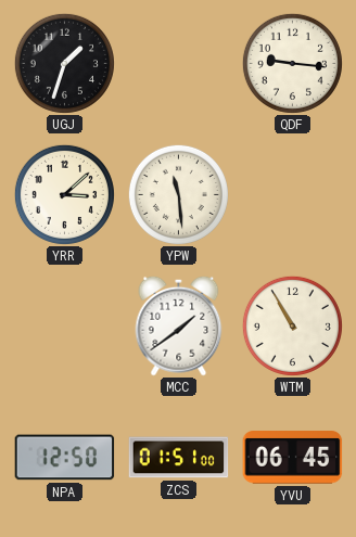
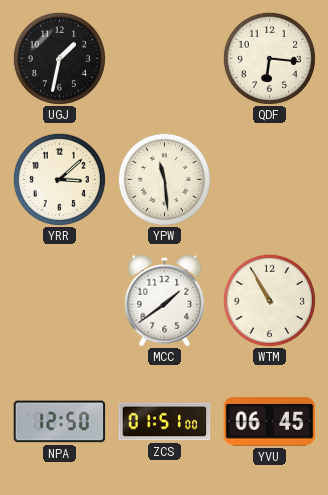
UGJ: 1:33 -> 1:32
QDF: 9:16 -> 6:16
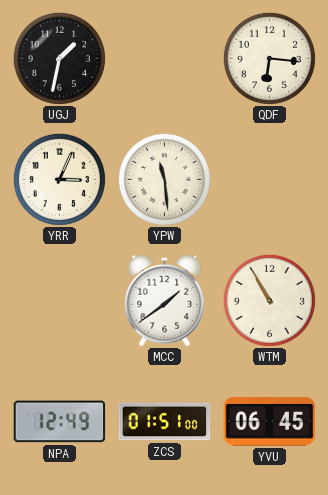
YRR: 3:08 -> 3:04
NPA: 12:50 -> 12:49
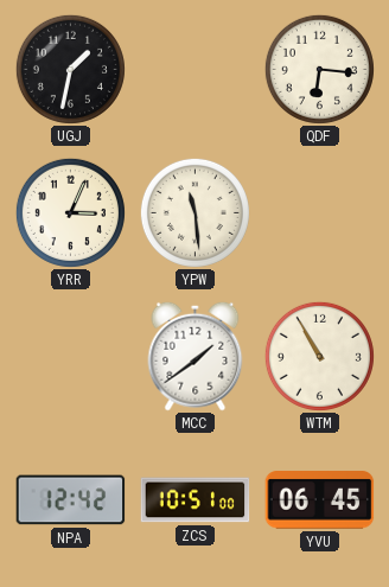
NPA: 12:49 -> 12:42
ZCS: 01:51 -> 10:51
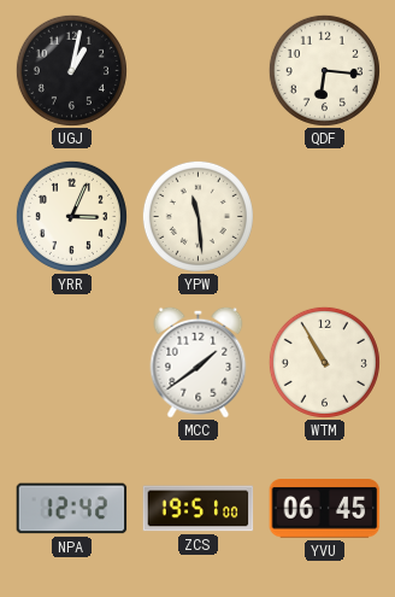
UGJ: 1:32 -> 1:02
ZCS: 10:51 -> 19:51
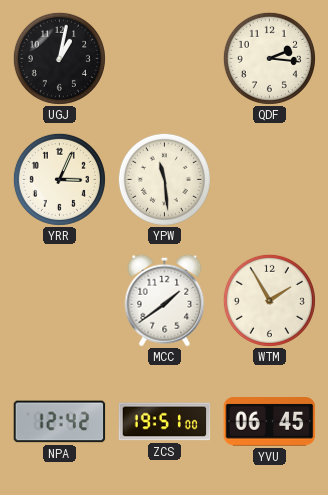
QDF: 6:16 -> 2:16
WTM: 10:55 -> 1:55
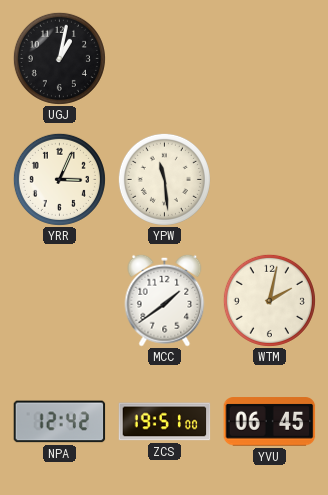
QDF: 2:16 -> none
WTM: 1:55 -> 2:02
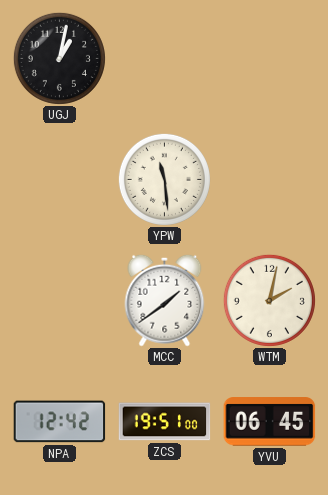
YRR: 3:04 -> none
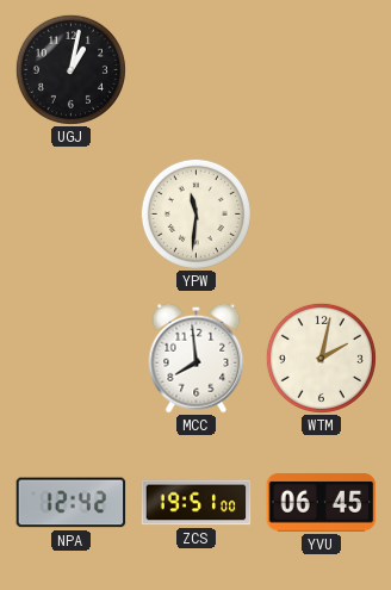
YPW: 11:29 -> 11:31
MCC: 1:39 -> 7:59
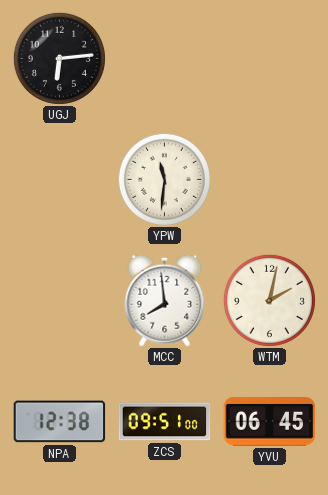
UGJ: 1:02 -> 6:14
NPA: 12:42 -> 12:38
ZCS: 19:51 -> 09:51
